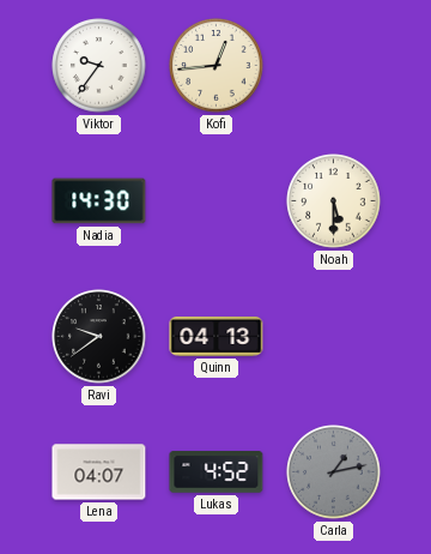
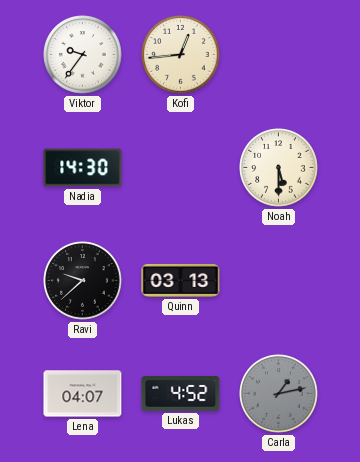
Ravi: 9:39 -> 9:38
Quinn: 04:13 -> 03:13
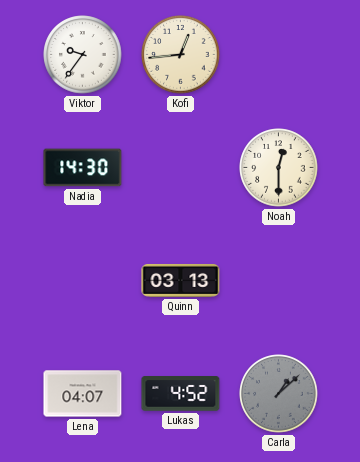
Noah: 5:30 -> 12:30
Ravi: 9:38 -> none
Carla: 1:13 -> 1:08
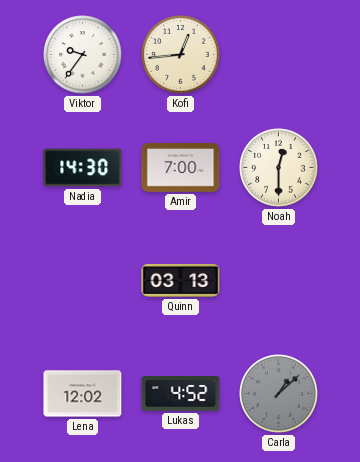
Amir: none -> 7:00
Lena: 04:07 -> 12:02
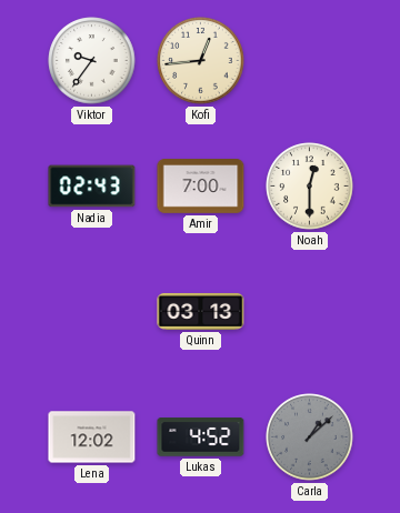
Nadia: 14:30 -> 02:43
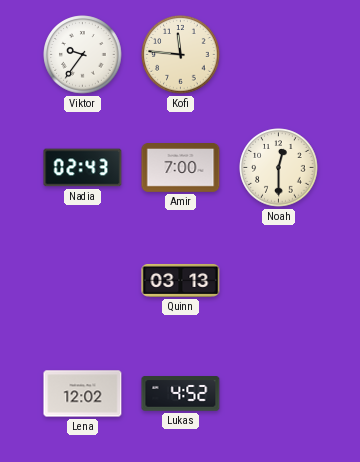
Kofi: 12:44 -> 11:46
Carla: 1:08 -> none
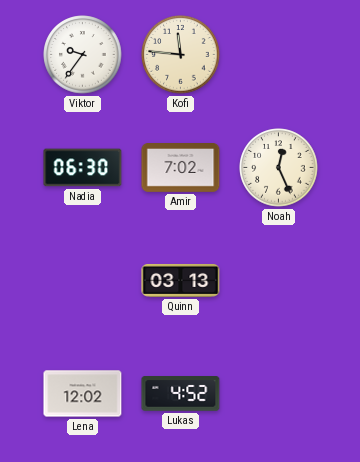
Nadia: 02:43 -> 06:30
Amir: 7:00 -> 7:02
Noah: 12:30 -> 12:26
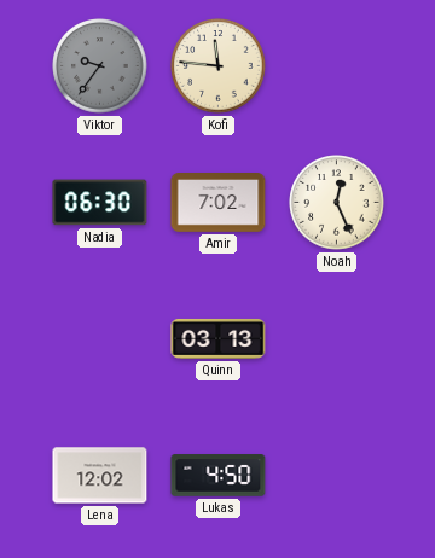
Viktor dial: white -> grey
Lukas: 4:52 -> 4:50
